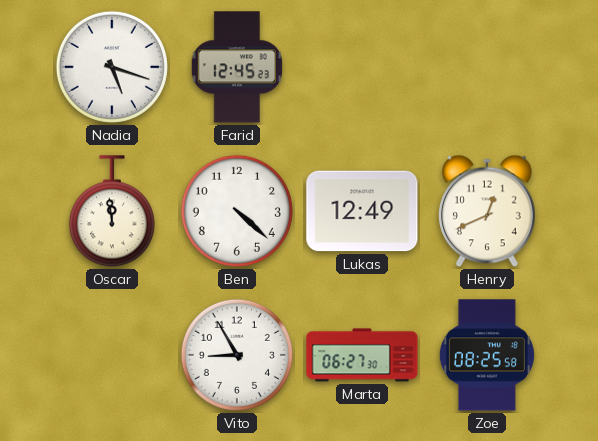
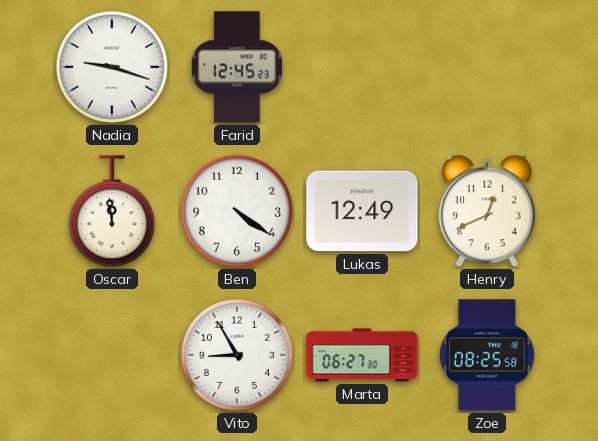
Nadia: 5:18 -> 9:18
Ben: 4:22 -> 4:21
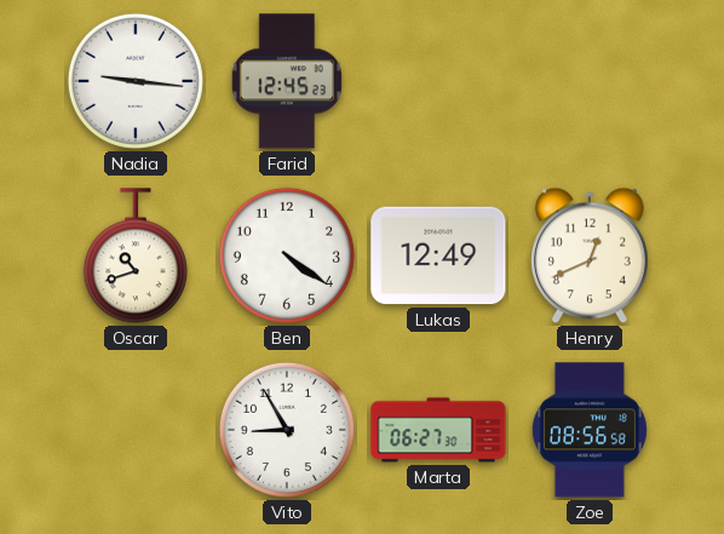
Nadia: 9:18 -> 9:16
Oscar: 11:59 -> 10:42
Zoe: 08:25 -> 08:56
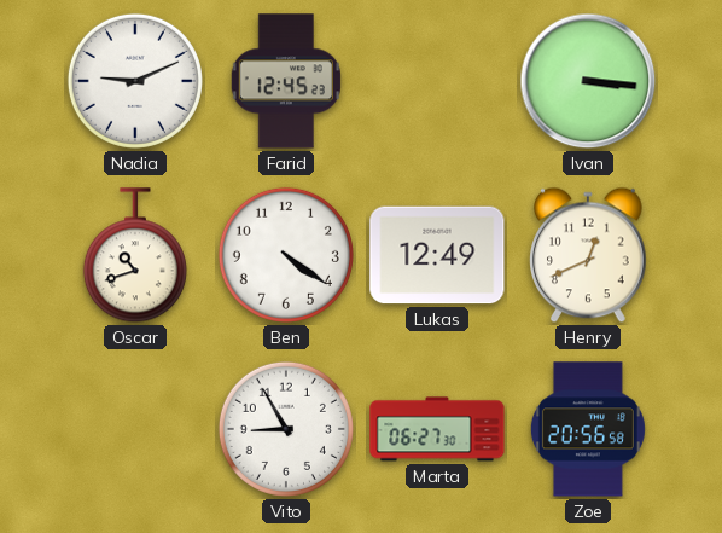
Nadia: 9:16 -> 9:11
Ivan: none -> 3:16
Zoe: 08:56 -> 20:56
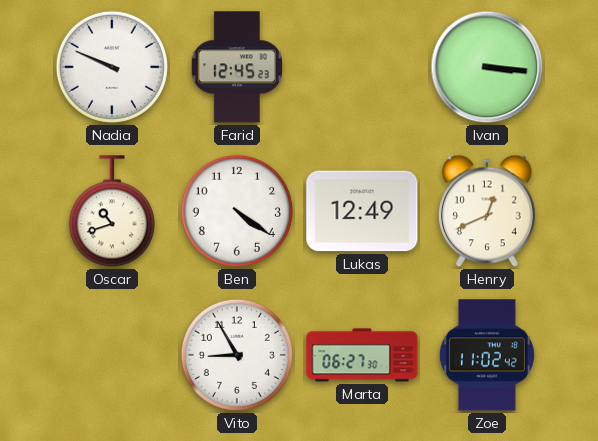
Nadia: 9:11 -> 9:49
Zoe: 20:56 -> 11:02
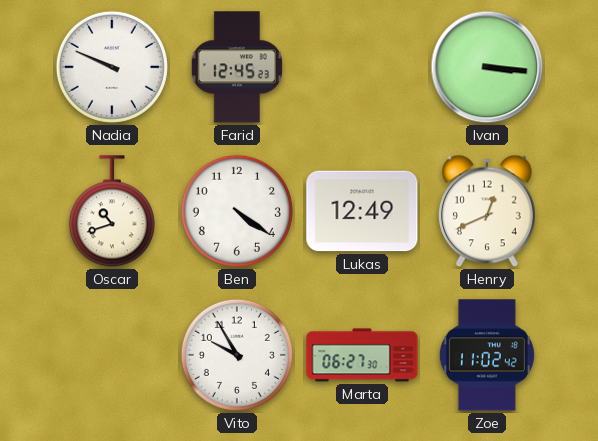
Vito: 8:55 -> 9:55
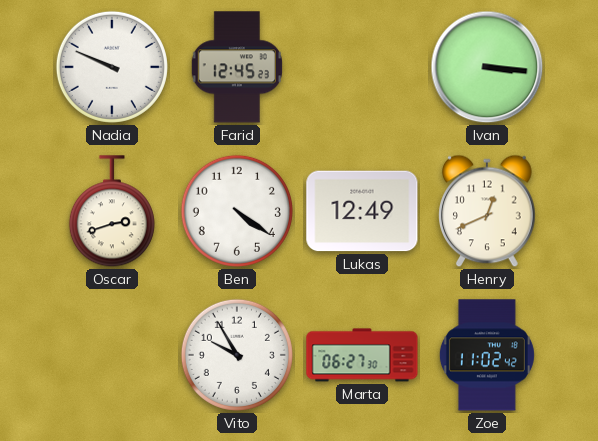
Oscar: 10:42 -> 2:42
